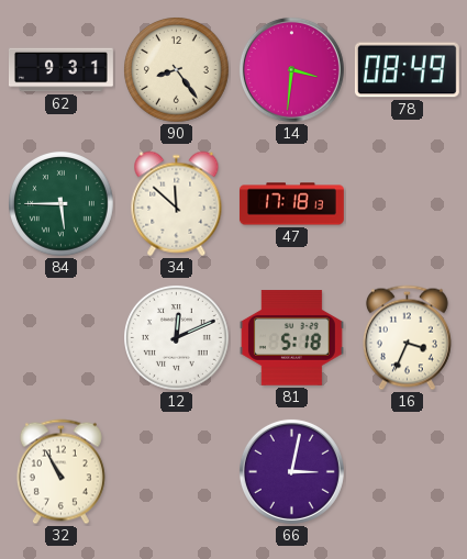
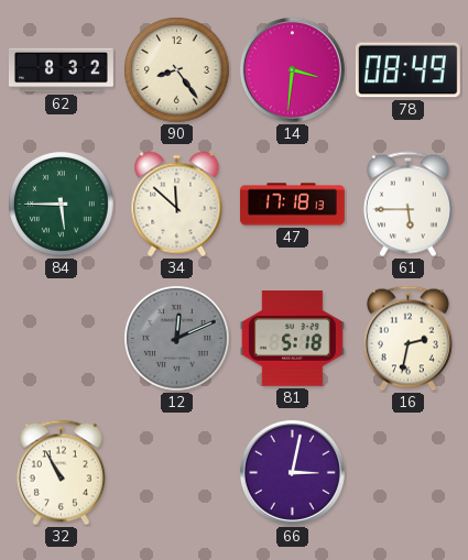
62: 9:31 -> 8:32
61: none -> 5:45
12 dial: white -> grey
16: 3:34 -> 2:32
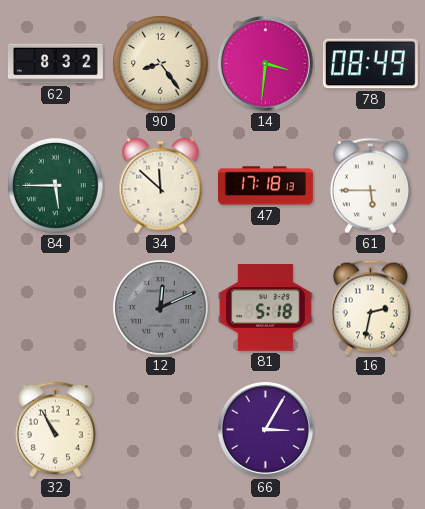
66: 3:02 -> 3:05
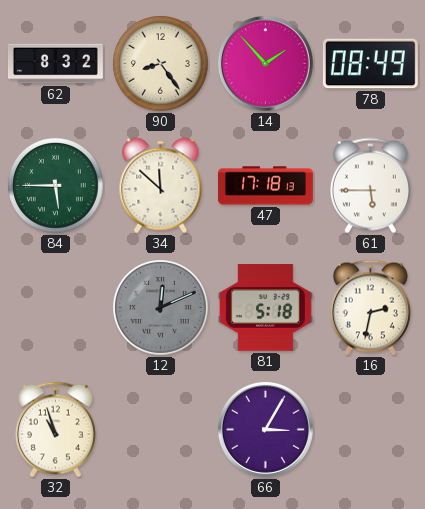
14: 3:31 -> 1:53
32: 10:55 -> 10:57
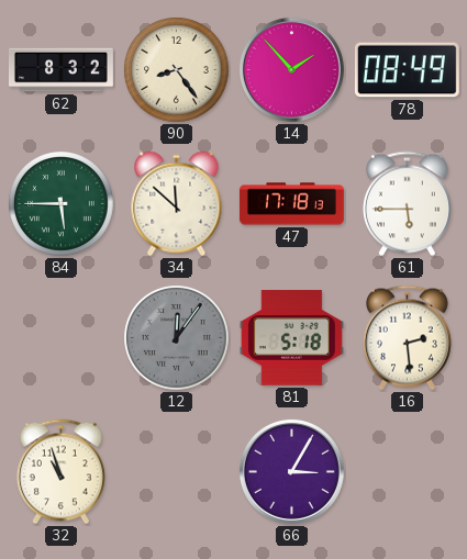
12: 12:11 -> 12:06
16: 2:32 -> 2:29
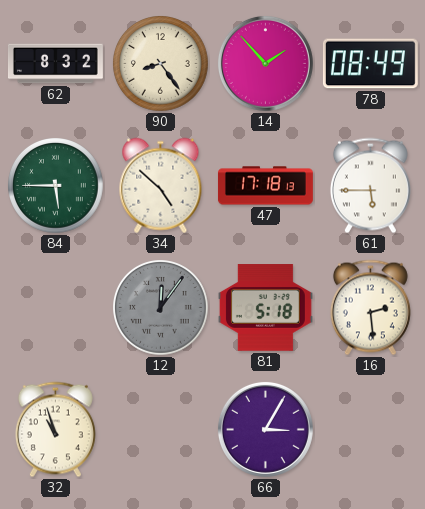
34: 11:52 -> 4:52
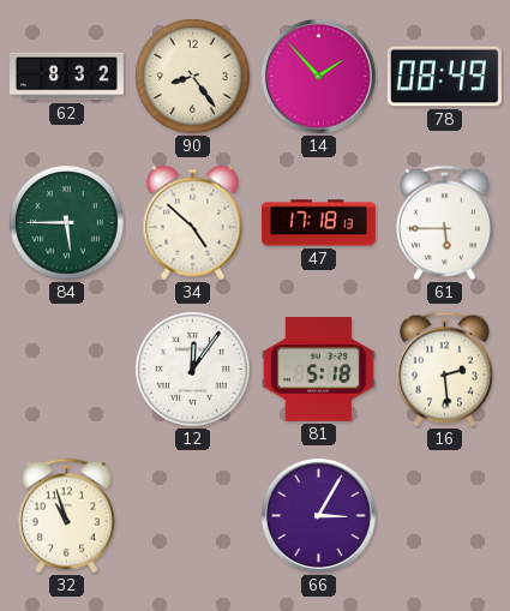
12 dial: grey -> white
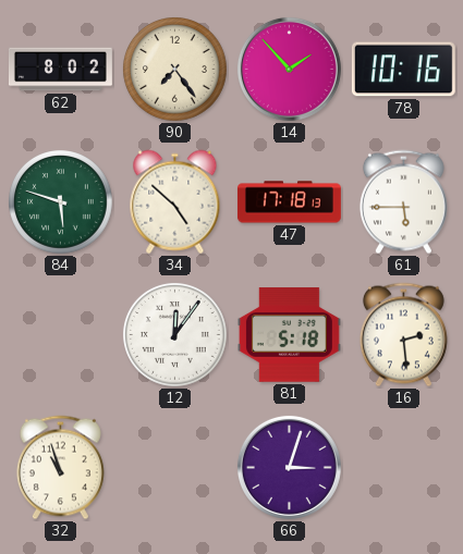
62: 8:32 -> 8:02
90: 8:24 -> 7:24
78: 08:49 -> 10:16
84: 5:45 -> 5:48
66: 3:05 -> 3:03
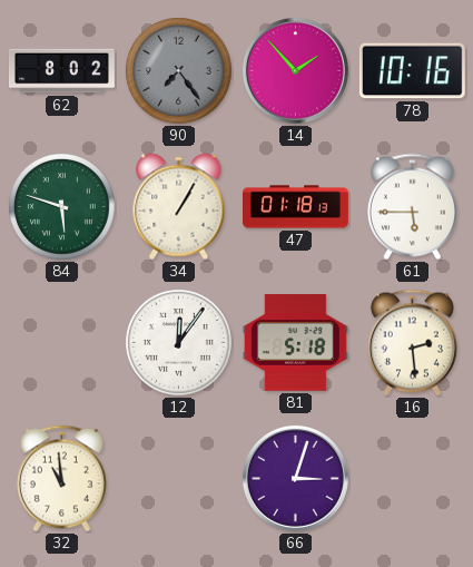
90 dial: cream -> grey
34: 4:52 -> 1:05
47: 17:18 -> 01:18
32: 10:57 -> 10:59
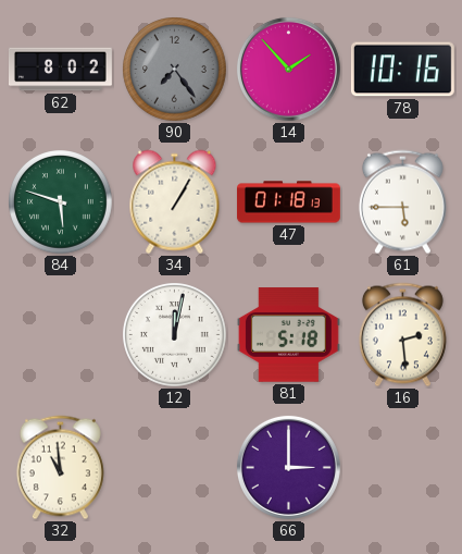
12: 12:06 -> 12:02
66: 3:03 -> 3:00
